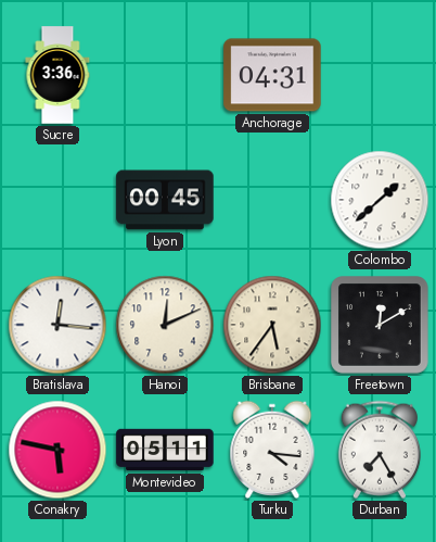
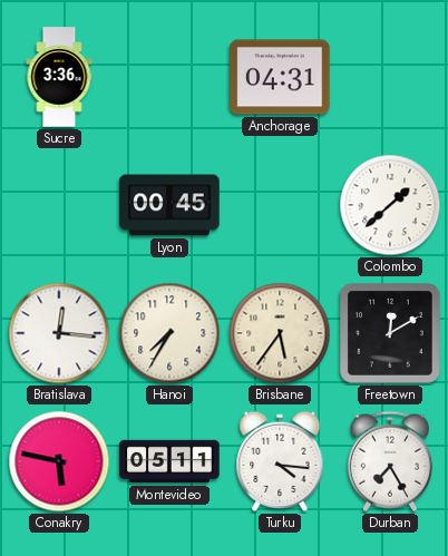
Hanoi: 12:11 -> 7:35
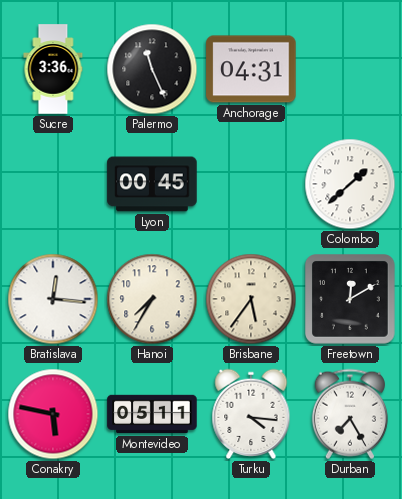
Palermo: none -> 11:26
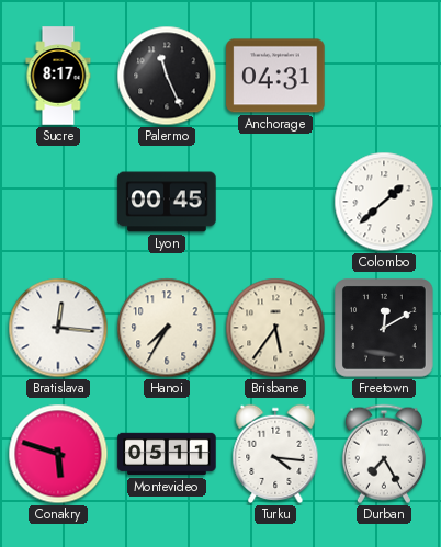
Sucre: 3:36 -> 8:17
Conakry: 5:47 -> 5:48
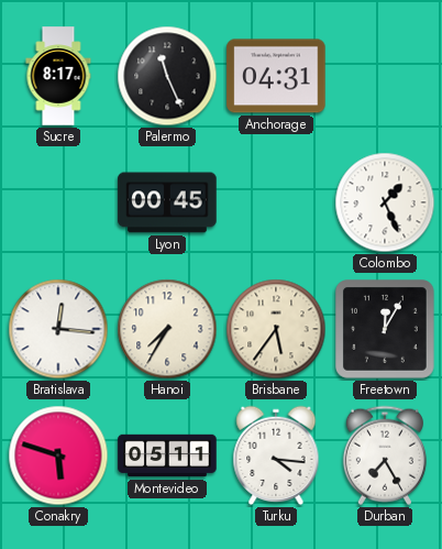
Colombo: 1:38 -> 1:26
Freetown: 12:10 -> 12:05
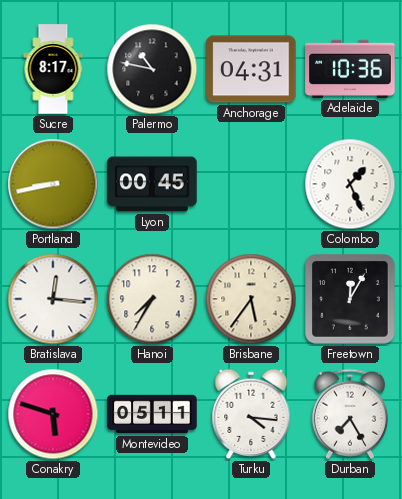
Palermo: 11:26 -> 10:47
Adelaide: none -> 10:36
Portland: none -> 8:43
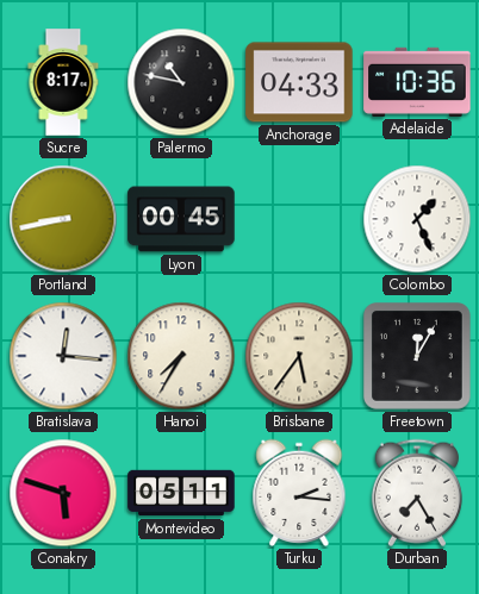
Anchorage: 04:31 -> 04:33
Turku: 4:16 -> 2:16
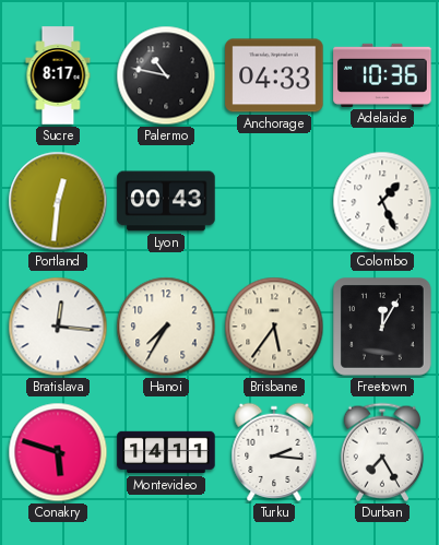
Portland: 8:43 -> 12:31
Lyon: 00:45 -> 00:43
Montevideo: 05:11 -> 14:11
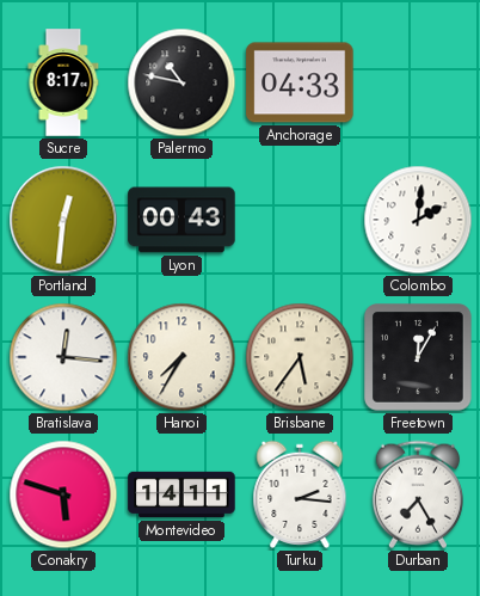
Adelaide: 10:36 -> none
Colombo: 1:26 -> 2:01
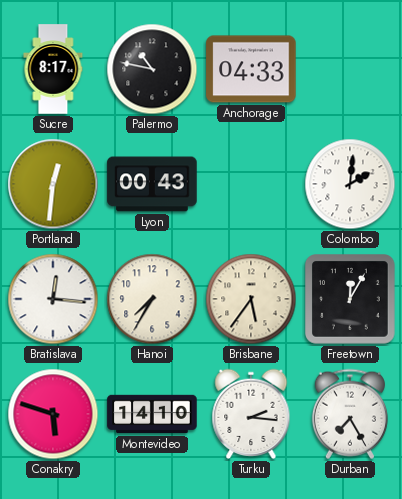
Montevideo: 14:11 -> 14:10
